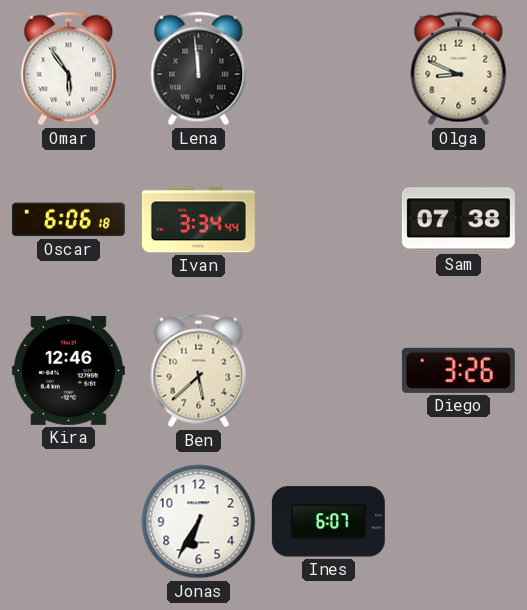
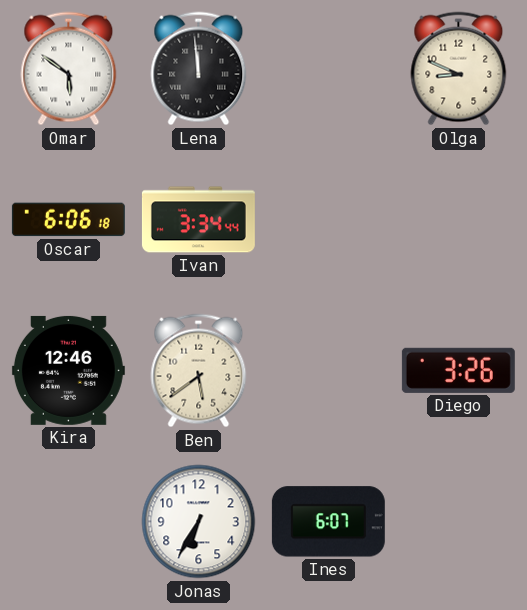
Omar: 5:54 -> 5:51
Sam: 07:38 -> none
Ben: 5:38 -> 5:39
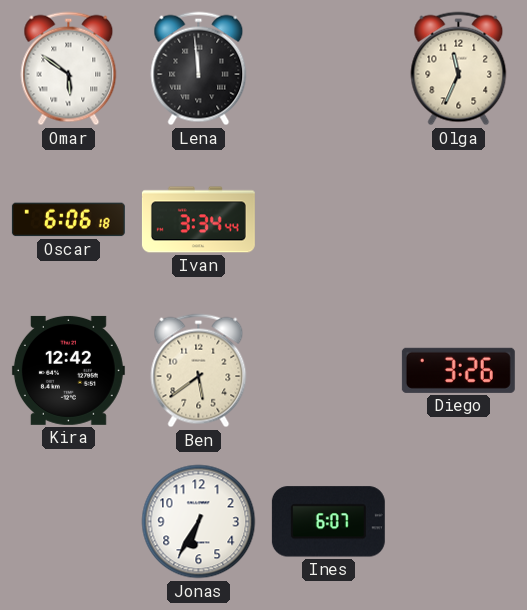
Olga: 8:49 -> 11:34
Kira: 12:46 -> 12:42
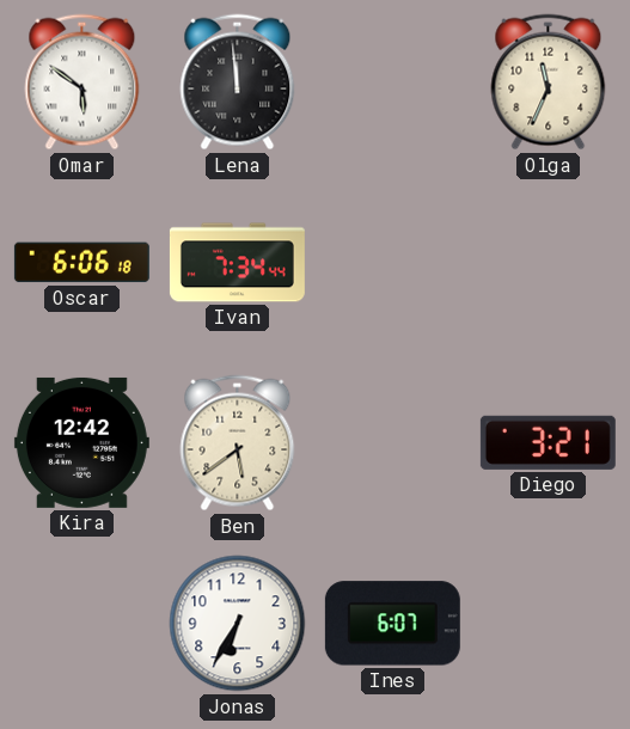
Ivan: 3:34 -> 7:34
Diego: 3:26 -> 3:21
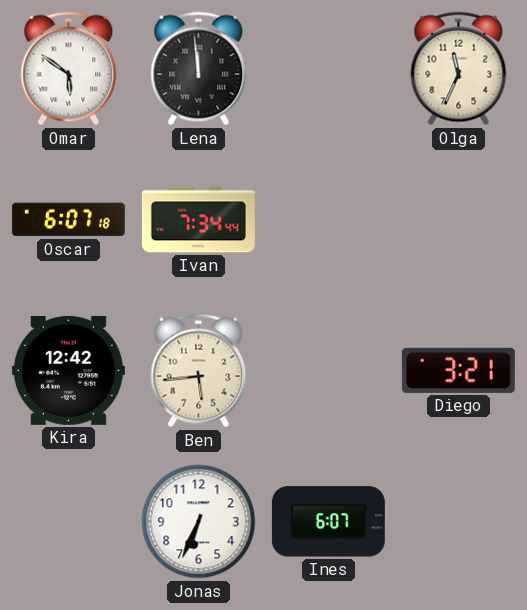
Oscar: 6:06 -> 6:07
Ben: 5:39 -> 5:44
Jonas: 6:35 -> 6:34
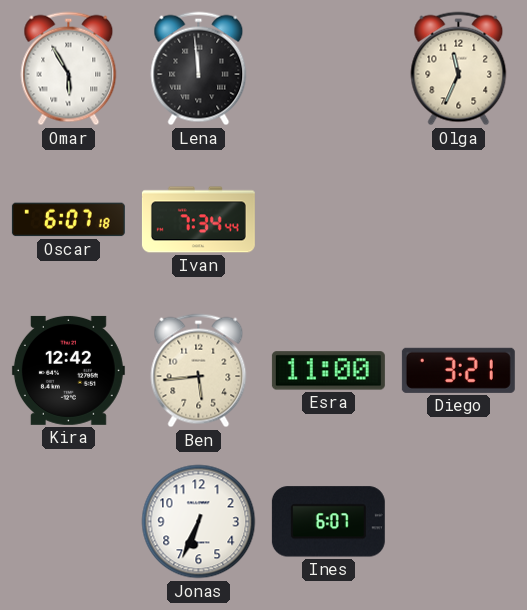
Omar: 5:51 -> 5:55
Esra: none -> 11:00
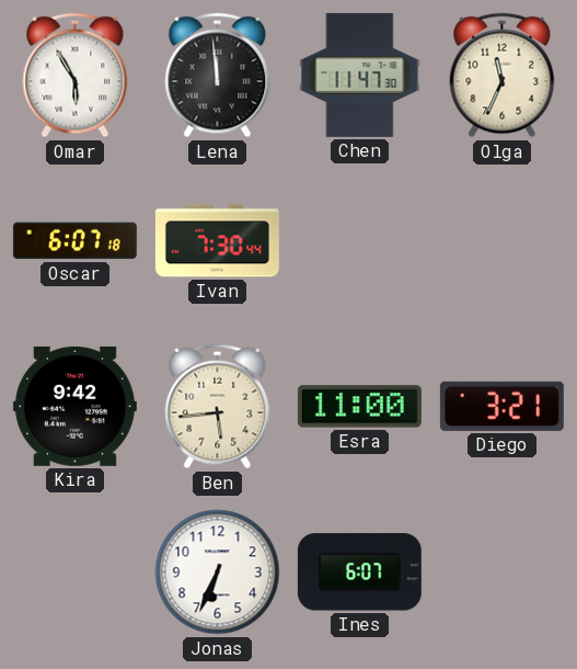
Chen: none -> 11:47
Ivan: 7:34 -> 7:30
Kira: 12:42 -> 9:42
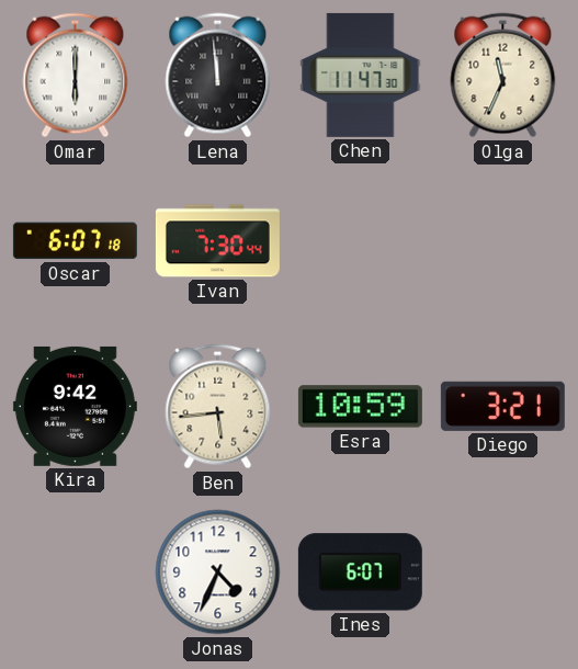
Omar: 5:55 -> 6:00
Esra: 11:00 -> 10:59
Jonas: 6:34 -> 4:34
